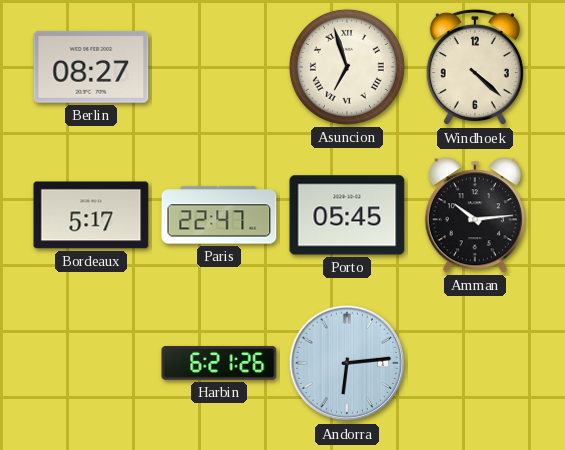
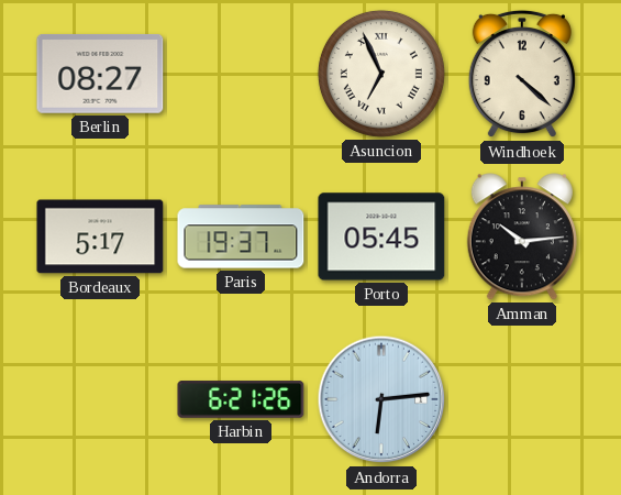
Asuncion: 6:57 -> 6:56
Paris: 22:47 -> 19:37
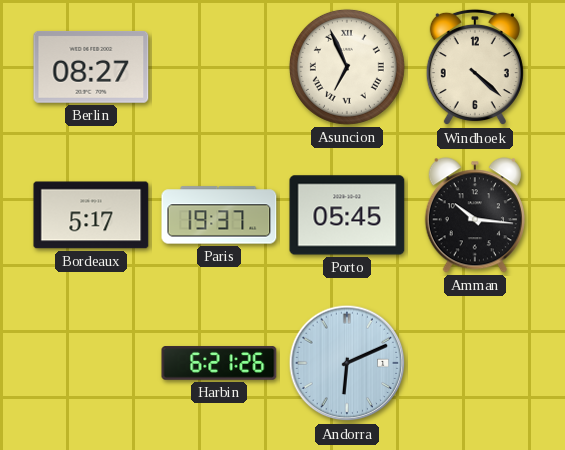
Amman: 10:14 -> 10:16
Andorra: 6:14 -> 6:11
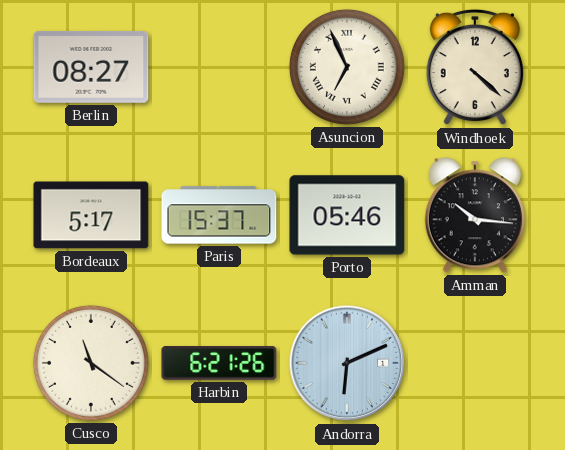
Paris: 19:37 -> 15:37
Porto: 05:45 -> 05:46
Cusco: none -> 11:21
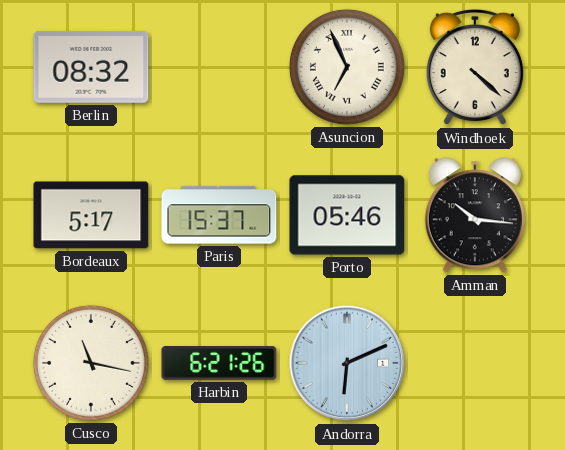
Berlin: 08:27 -> 08:32
Cusco: 11:21 -> 11:17
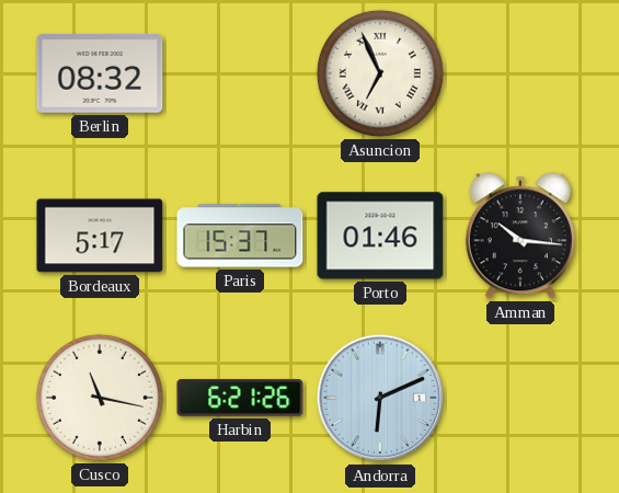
Windhoek: 4:22 -> none
Porto: 05:46 -> 01:46
